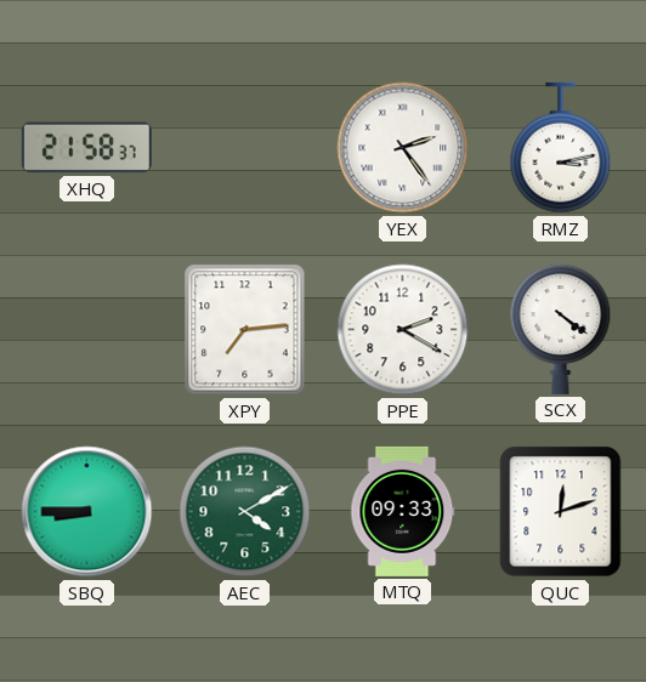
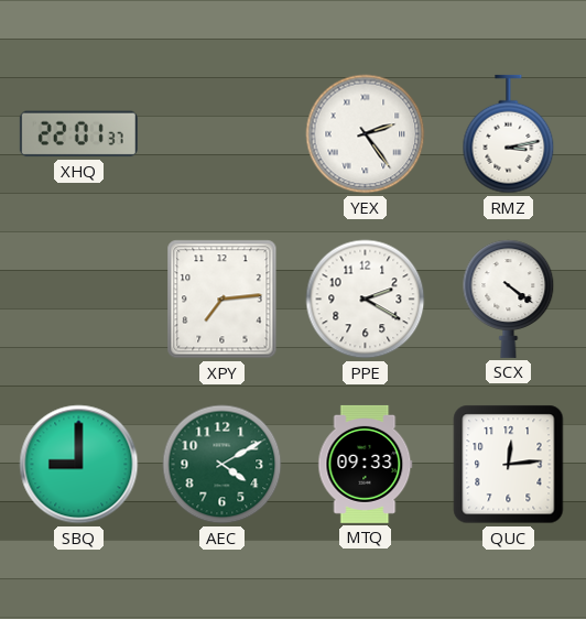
XHQ: 21:58 -> 22:01
SBQ: 8:45 -> 9:00
QUC: 12:12 -> 12:14
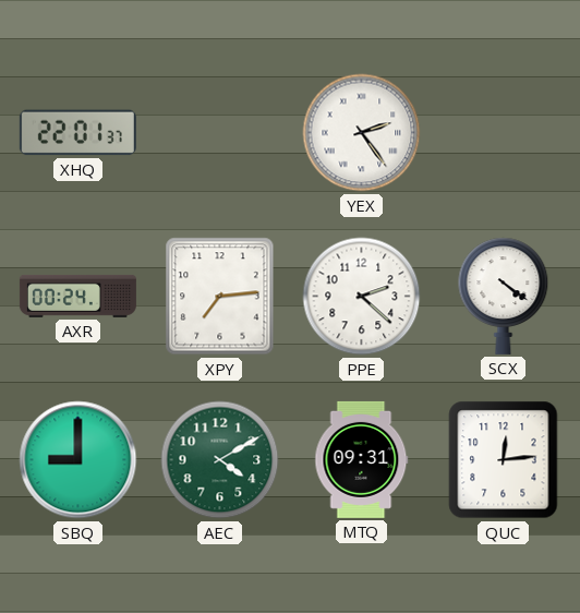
RMZ: 3:13 -> none
AXR: none -> 00:24
PPE: 2:20 -> 2:22
MTQ: 09:33 -> 09:31
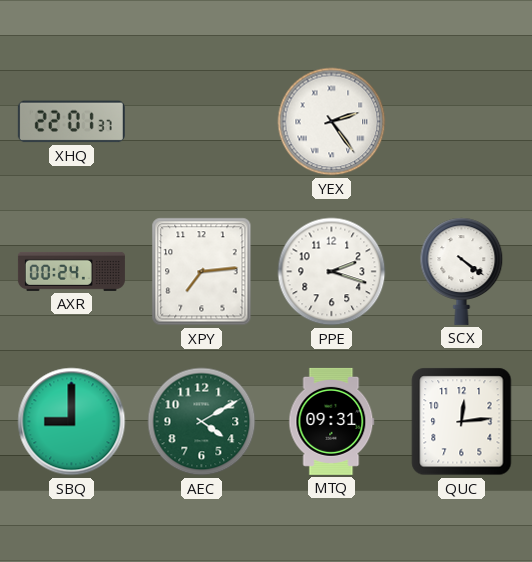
PPE: 2:22 -> 2:18
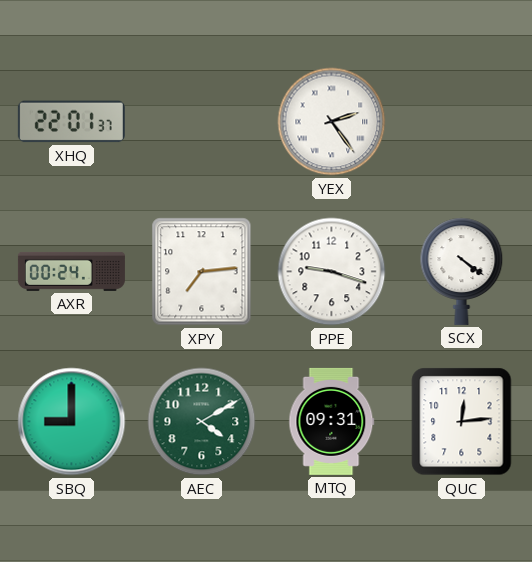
PPE: 2:18 -> 9:18
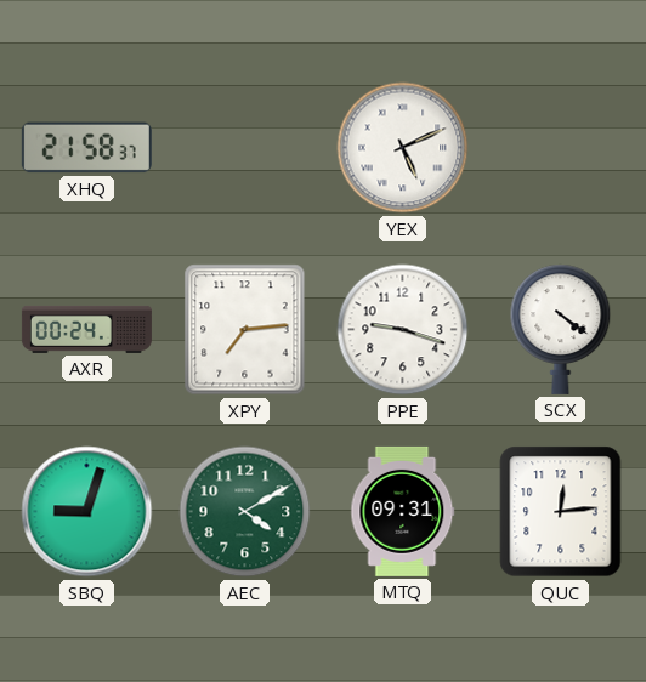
XHQ: 22:01 -> 21:58
YEX: 2:24 -> 5:11
SBQ: 9:00 -> 9:03
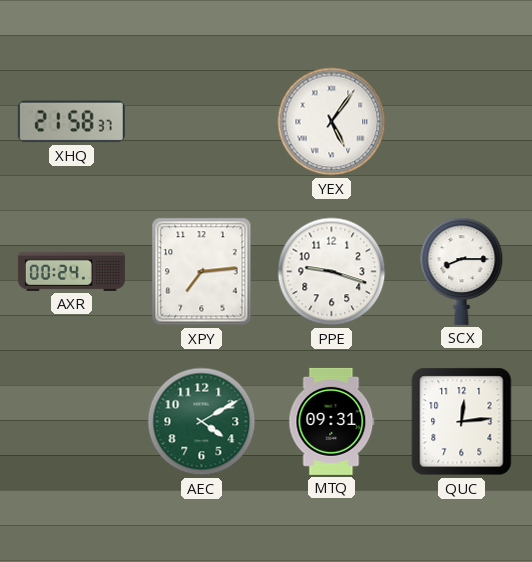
YEX: 5:11 -> 5:06
SCX: 4:21 -> 8:15
SBQ: 9:03 -> none
